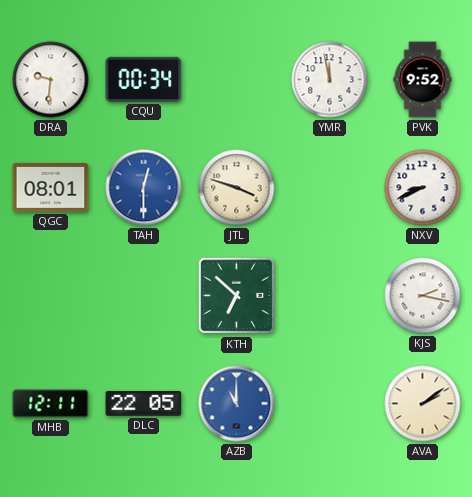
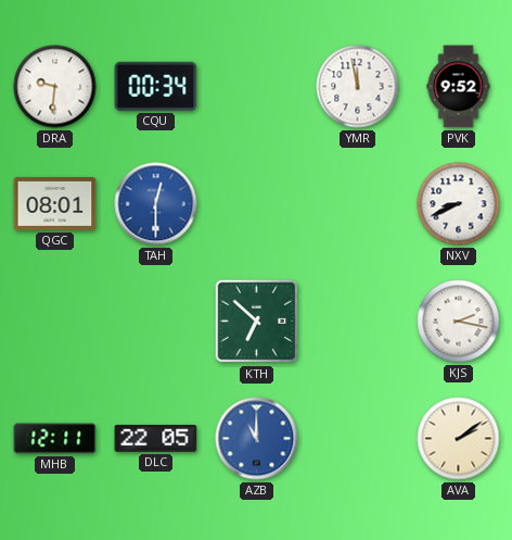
JTL: 3:48 -> none
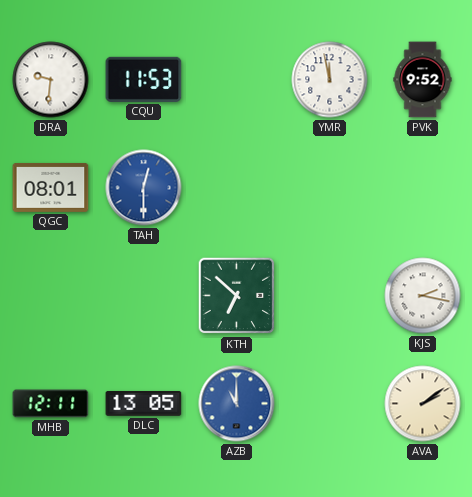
CQU: 00:34 -> 11:53
NXV: 8:41 -> none
DLC: 22:05 -> 13:05
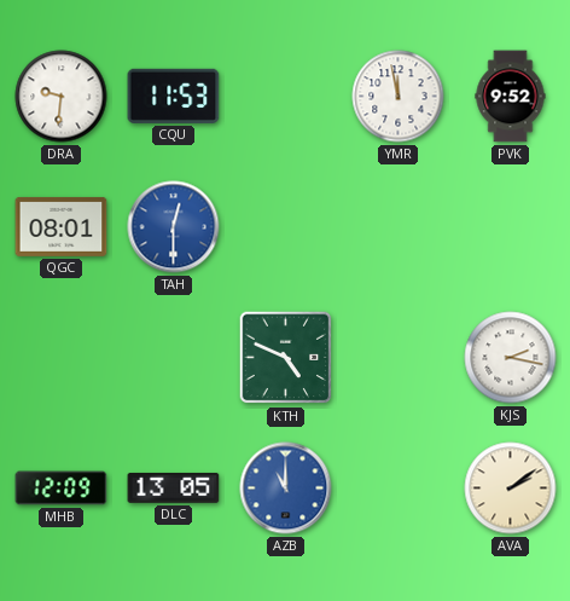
KTH: 6:52 -> 4:49
MHB: 12:11 -> 12:09
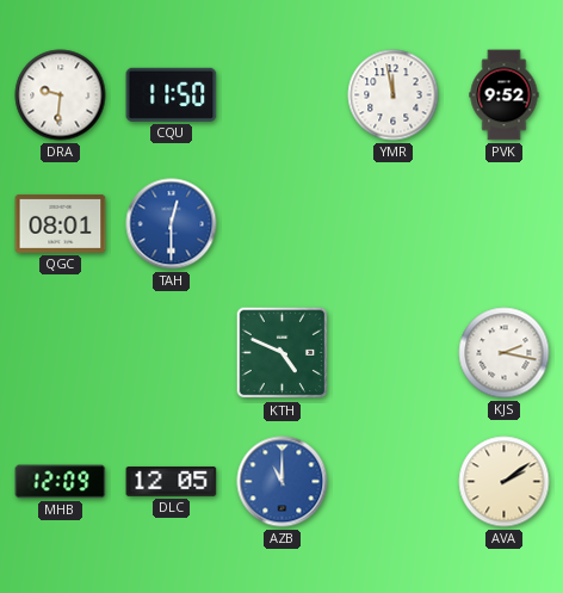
CQU: 11:53 -> 11:50
DLC: 13:05 -> 12:05
